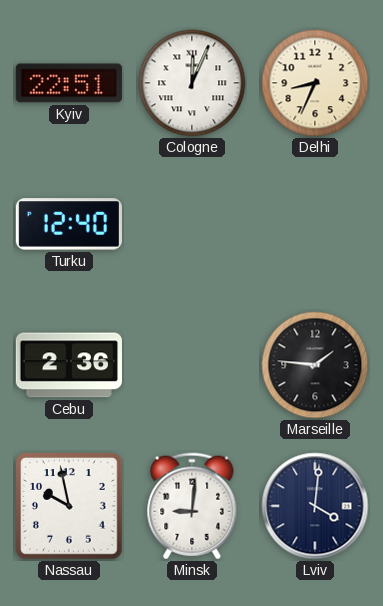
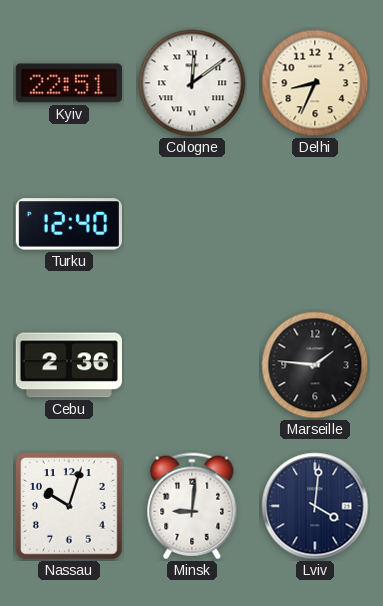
Cologne: 12:04 -> 12:09
Nassau: 9:58 -> 10:03
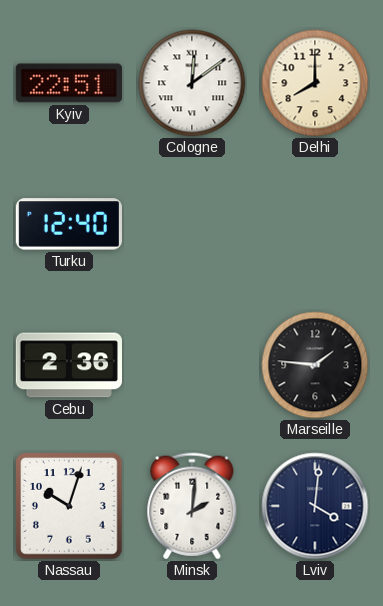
Delhi: 8:34 -> 8:00
Minsk: 9:01 -> 2:01
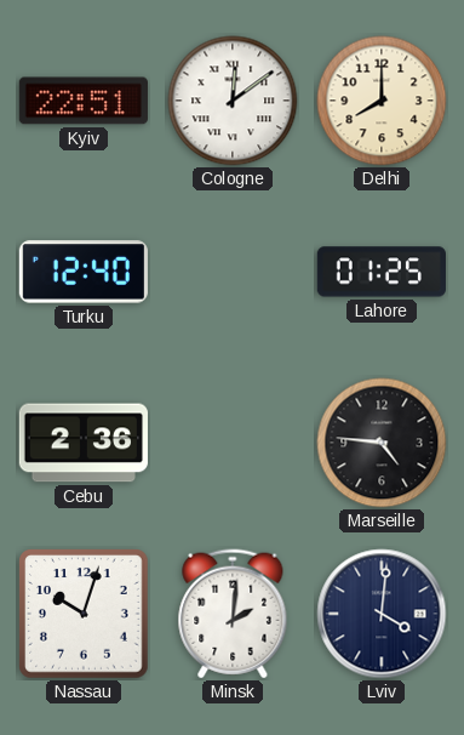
Lahore: none -> 01:25
Marseille: 1:46 -> 4:46
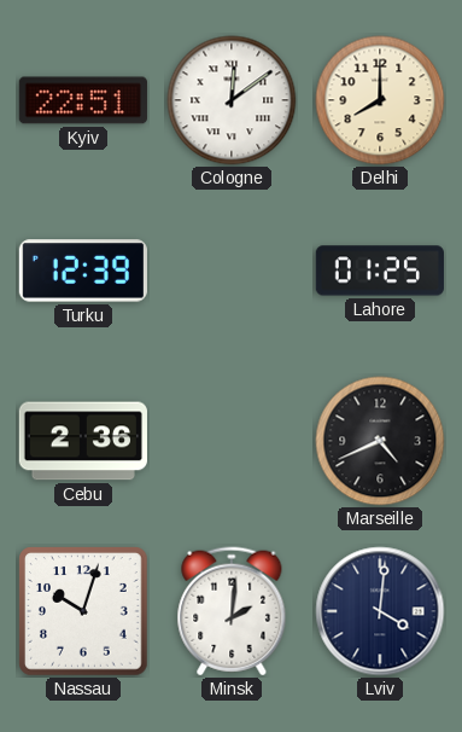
Turku: 12:40 -> 12:39
Marseille: 4:46 -> 4:41
